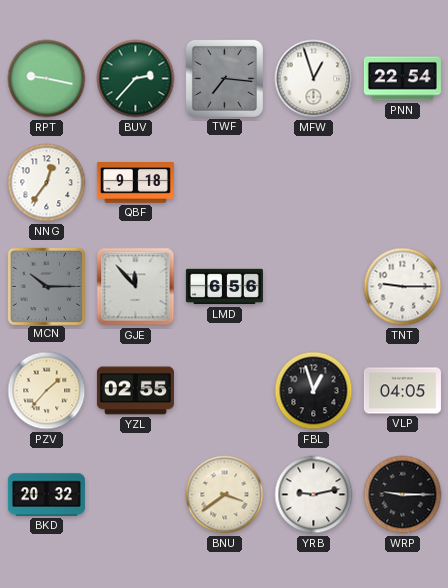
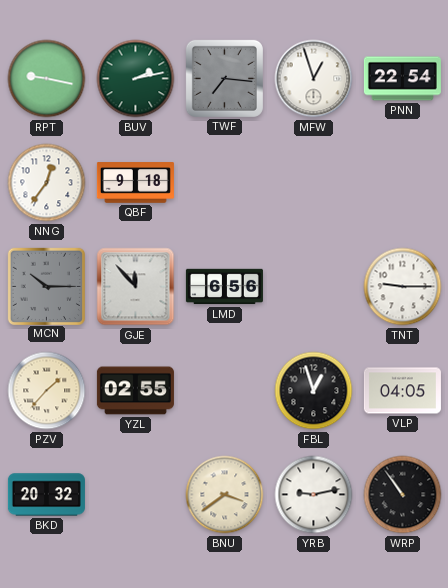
BUV: 2:37 -> 2:13
WRP: 9:15 -> 10:54
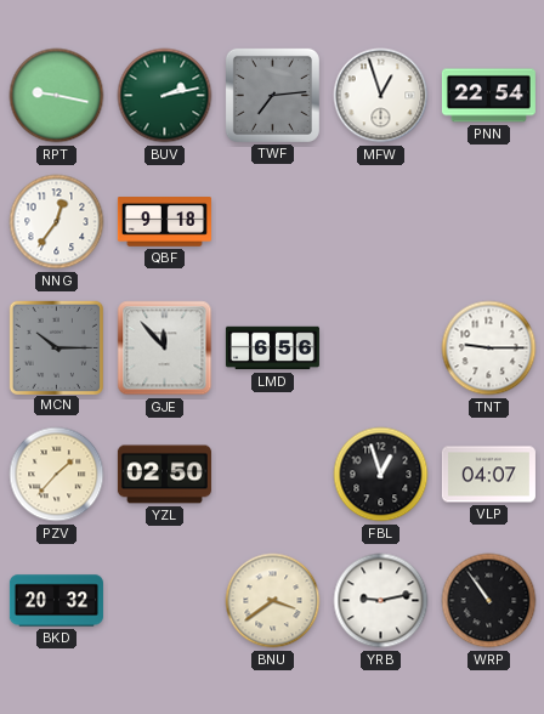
TWF: 7:16 -> 7:14
YZL: 02:55 -> 02:50
VLP: 04:05 -> 04:07
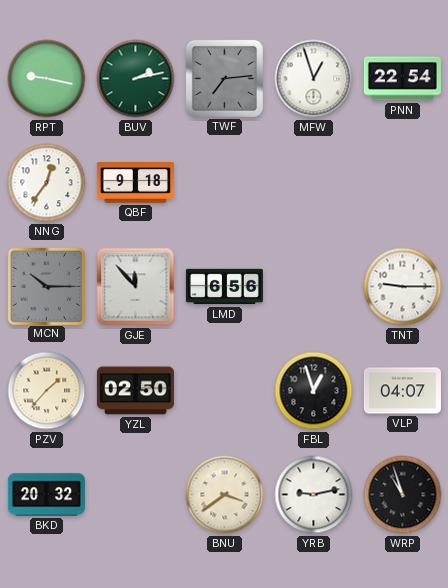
WRP: 10:54 -> 10:57
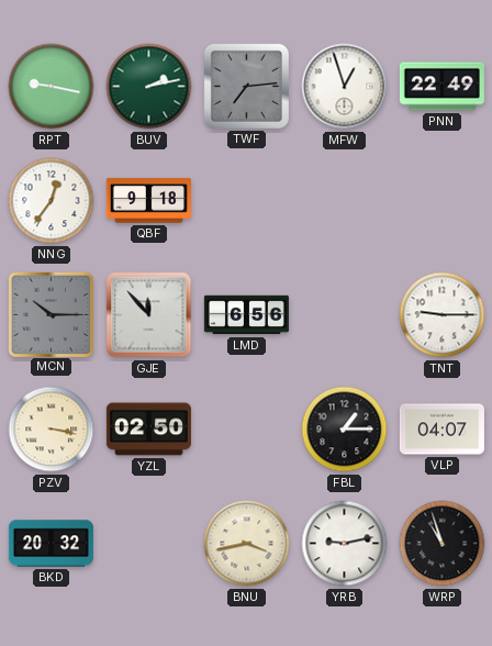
PNN: 22:54 -> 22:49
PZV: 1:37 -> 3:17
FBL: 12:57 -> 1:15
BNU: 3:39 -> 3:43
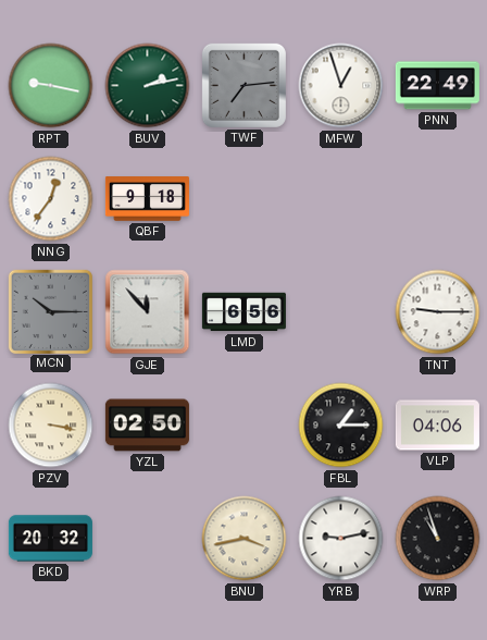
VLP: 04:07 -> 04:06
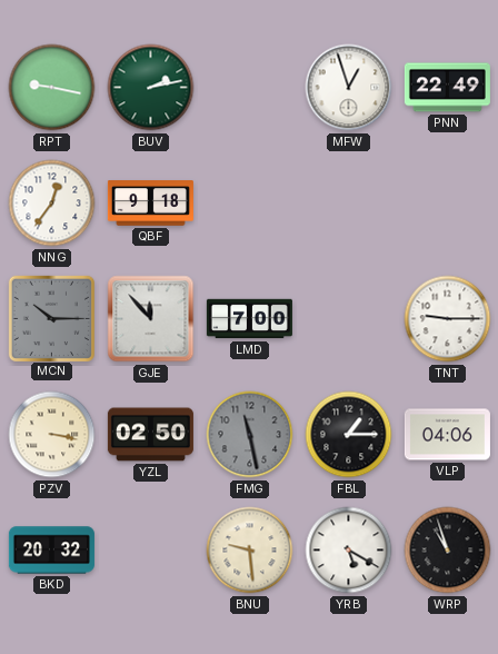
TWF: 7:14 -> none
LMD: 6:56 -> 7:00
FMG: none -> 11:28
BNU: 3:43 -> 9:29
YRB: 9:13 -> 5:20
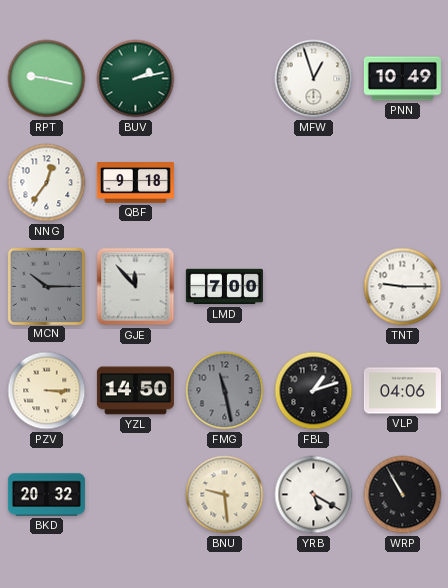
PNN: 22:49 -> 10:49
PZV: 3:17 -> 3:15
YZL: 02:50 -> 14:50
FBL: 1:15 -> 1:12
WRP: 10:57 -> 10:55
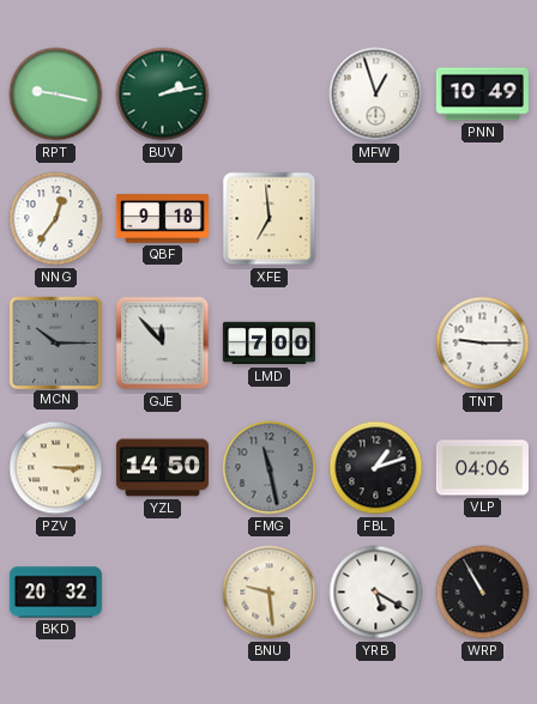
XFE: none -> 6:59
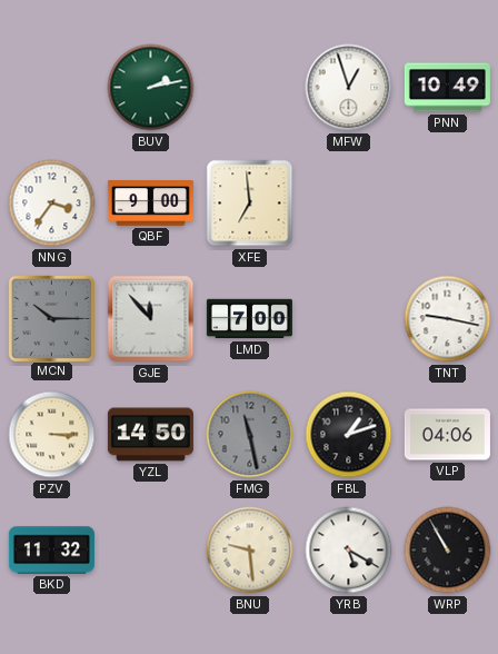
RPT: 9:17 -> none
NNG: 12:36 -> 3:36
QBF: 9:18 -> 9:00
TNT: 9:15 -> 9:17
BKD: 20:32 -> 11:32
